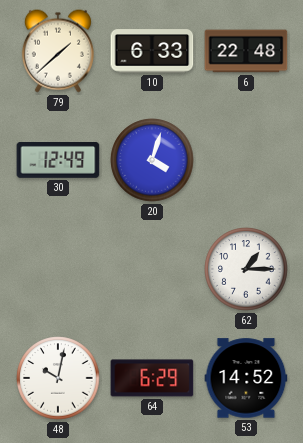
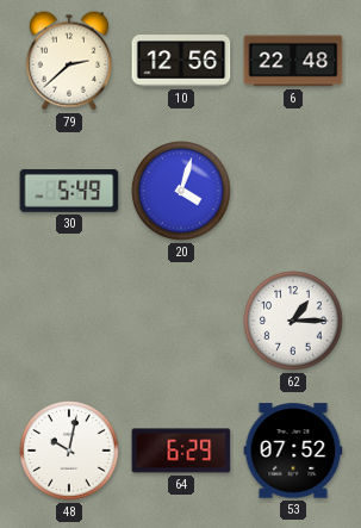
79: 1:38 -> 2:38
10: 6:33 -> 12:56
30: 12:49 -> 5:49
53: 14:52 -> 07:52
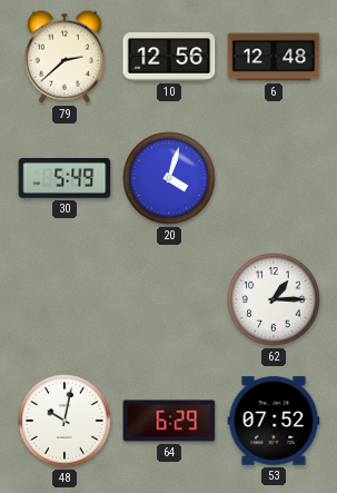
6: 22:48 -> 12:48
